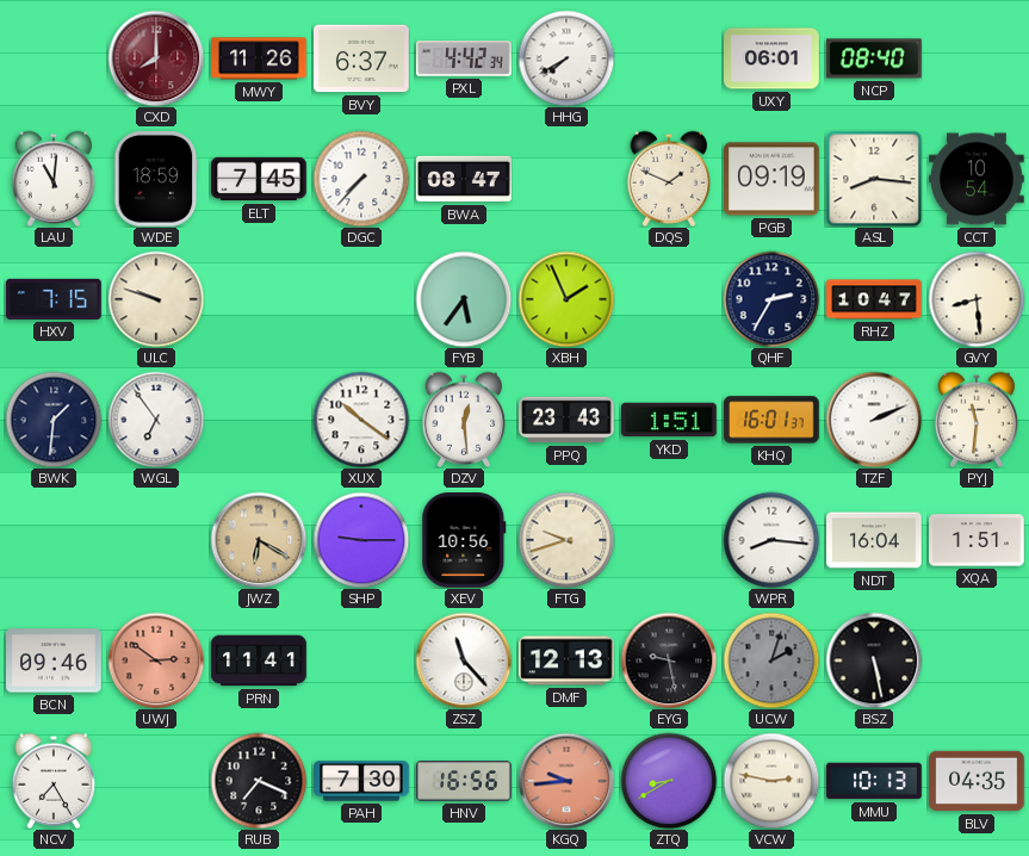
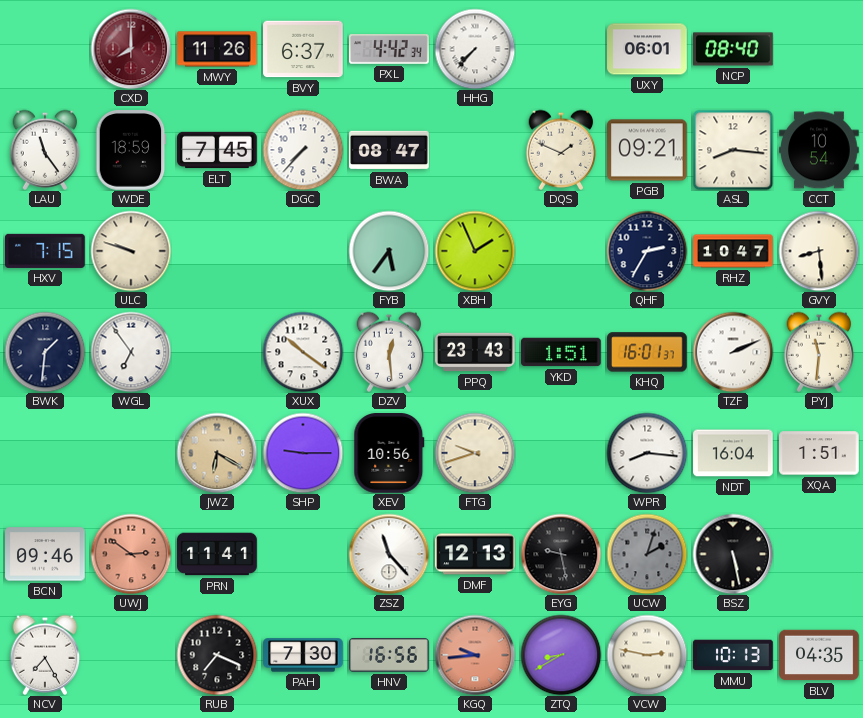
HHG: 7:40 -> 7:37
LAU: 11:01 -> 11:24
PGB: 09:19 -> 09:21
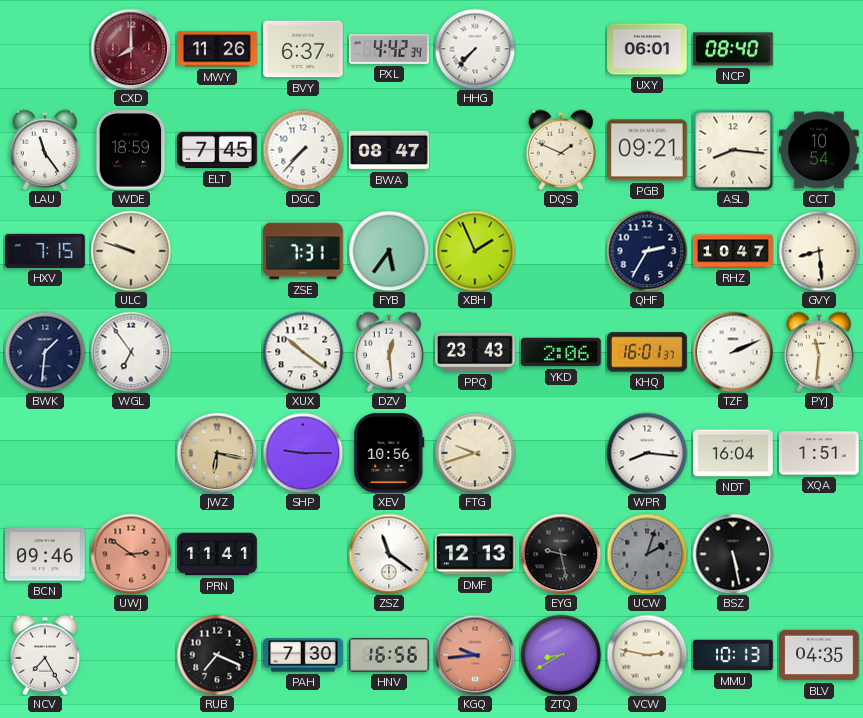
ZSE: none -> 7:31
YKD: 1:51 -> 2:06
JWZ: 6:20 -> 6:17
ZSZ: 11:23 -> 11:21
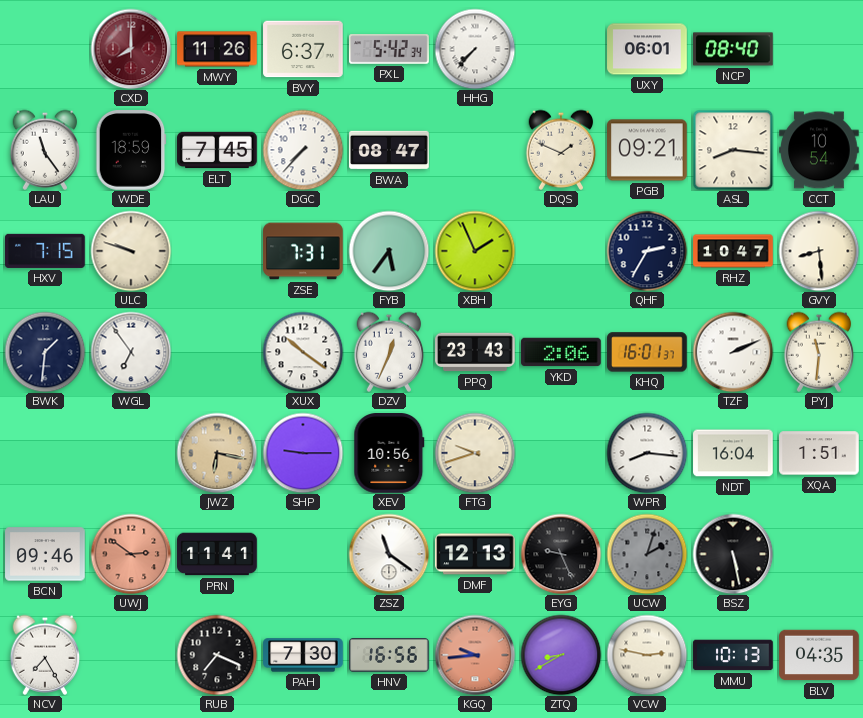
PXL: 4:42 -> 5:42
DZV: 12:29 -> 12:34
EYG: 9:28 -> 9:26
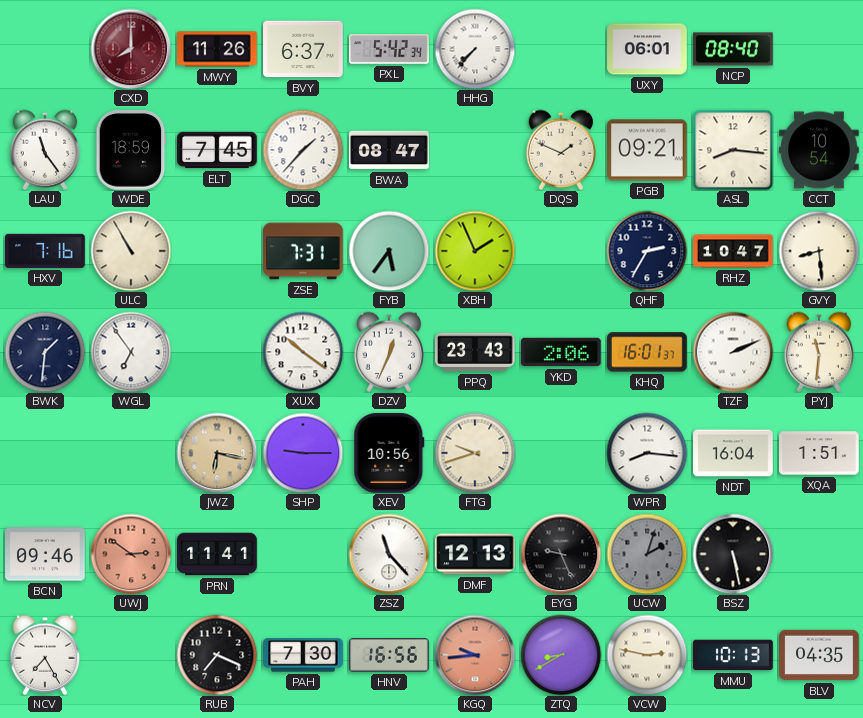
DGC: 7:37 -> 1:37
HXV: 7:15 -> 7:16
ULC: 9:48 -> 10:55
ZSZ: 11:21 -> 11:23
